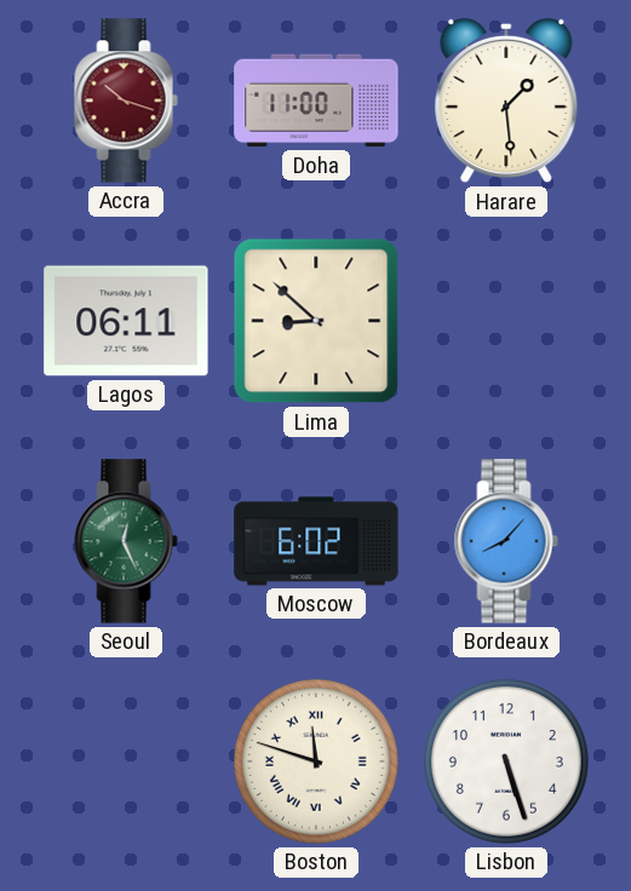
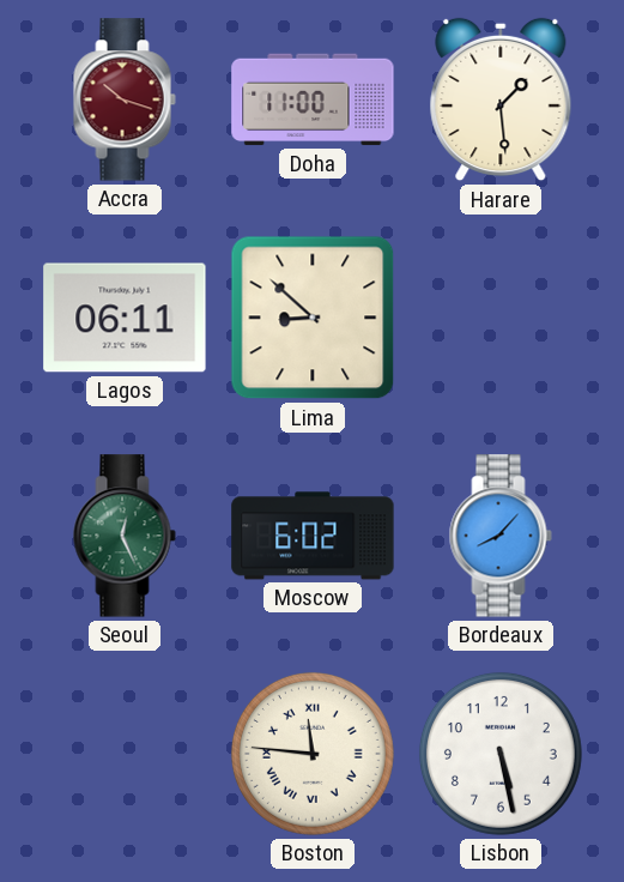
Boston: 11:48 -> 11:46
Lisbon: 5:27 -> 5:28
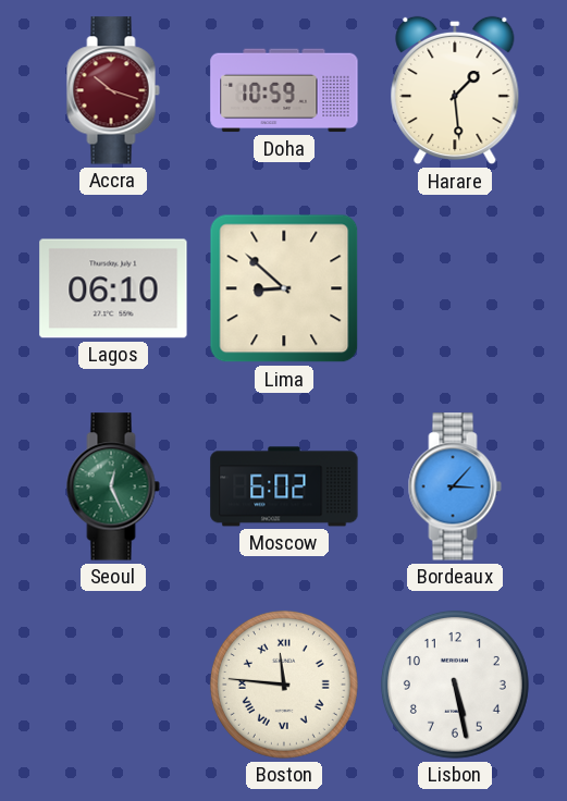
Doha: 11:00 -> 10:59
Lagos: 06:11 -> 06:10
Bordeaux: 8:07 -> 3:07
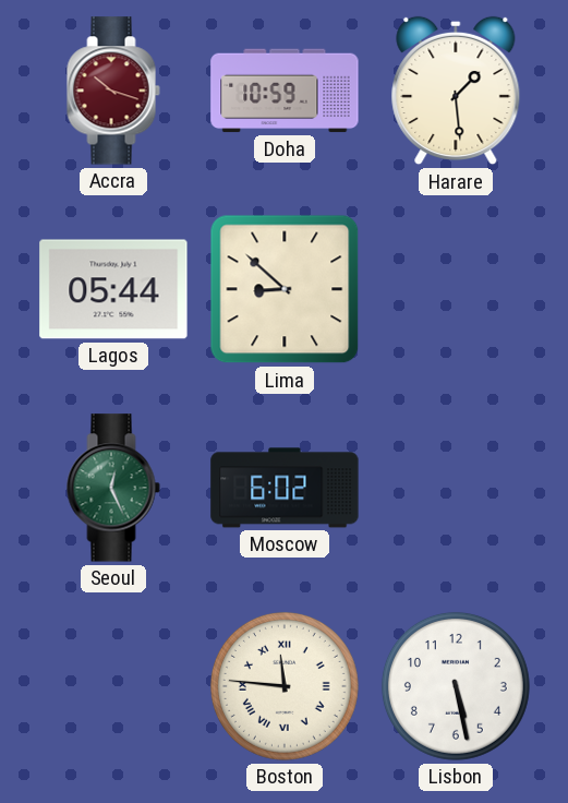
Lagos: 06:10 -> 05:44
Bordeaux: 3:07 -> none
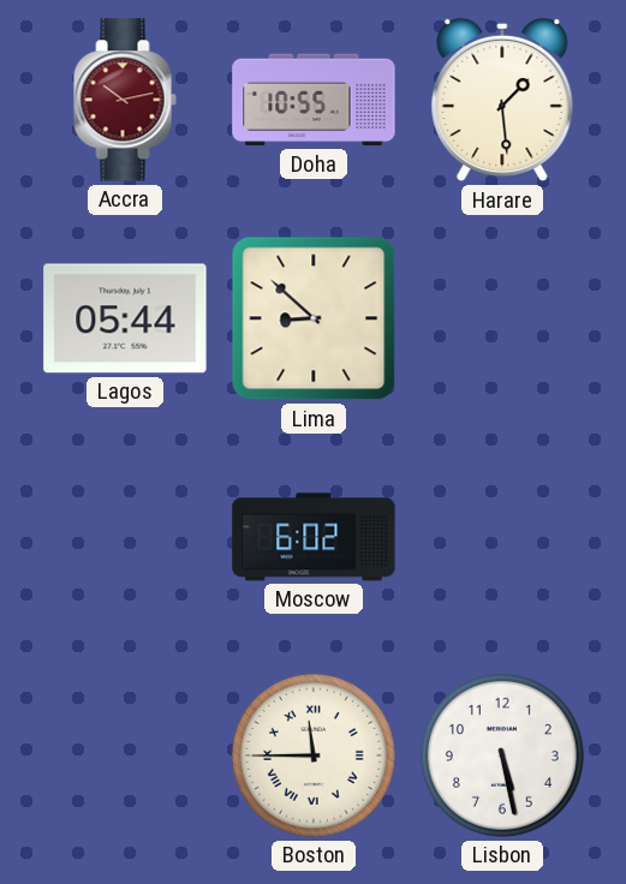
Accra: 10:18 -> 10:13
Doha: 10:59 -> 10:55
Seoul: 12:26 -> none
Boston: 11:46 -> 11:45
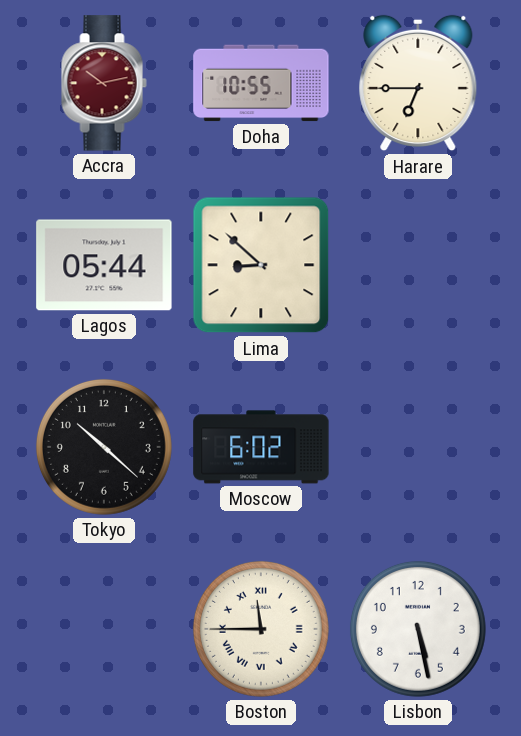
Harare: 1:29 -> 6:45
Tokyo: none -> 10:22
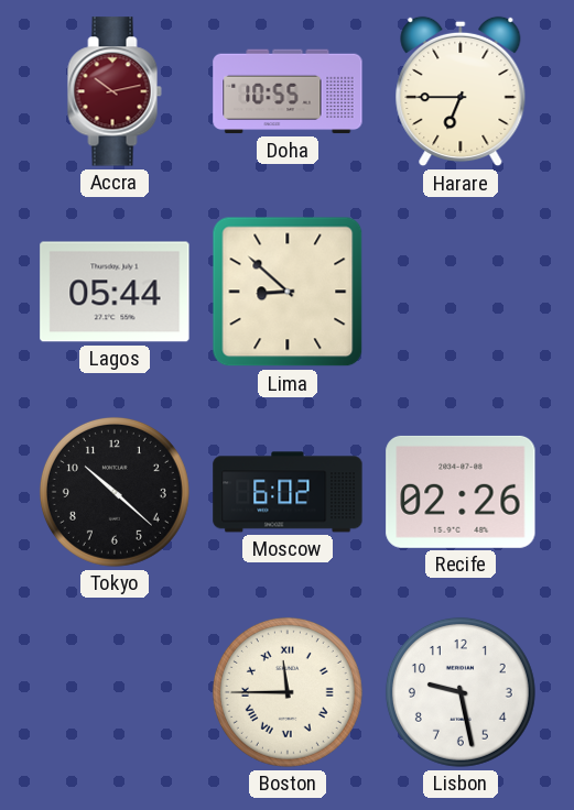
Recife: none -> 02:26
Lisbon: 5:28 -> 9:28
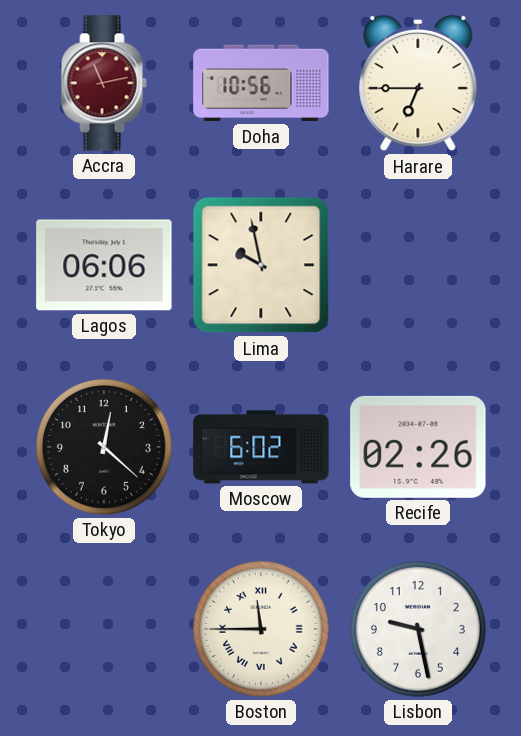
Accra: 10:13 -> 11:13
Doha: 10:55 -> 10:56
Lagos: 05:44 -> 06:06
Lima: 8:52 -> 9:58
Tokyo: 10:22 -> 12:22
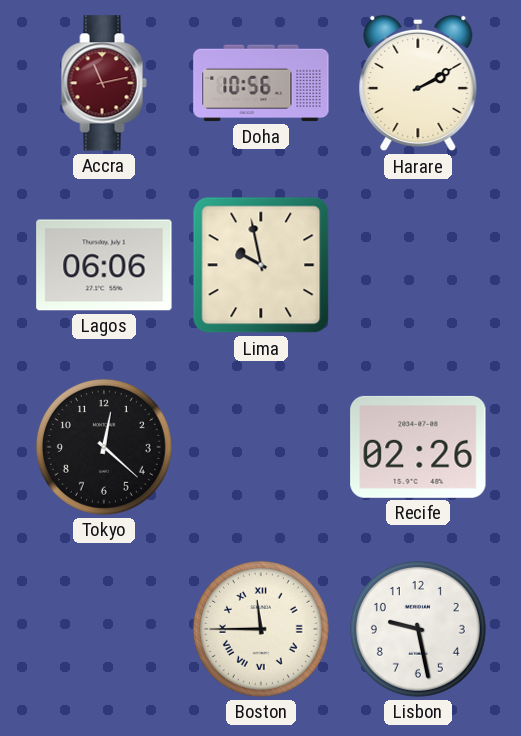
Harare: 6:45 -> 2:10
Moscow: 6:02 -> none
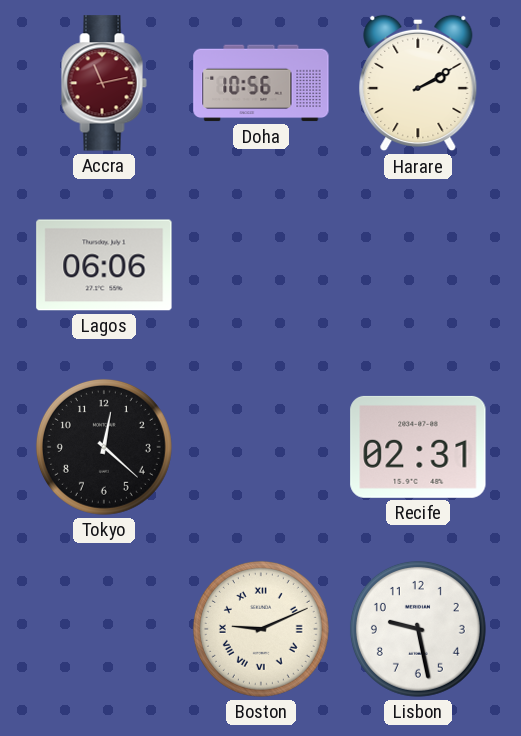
Lima: 9:58 -> none
Recife: 02:26 -> 02:31
Boston: 11:45 -> 9:11
